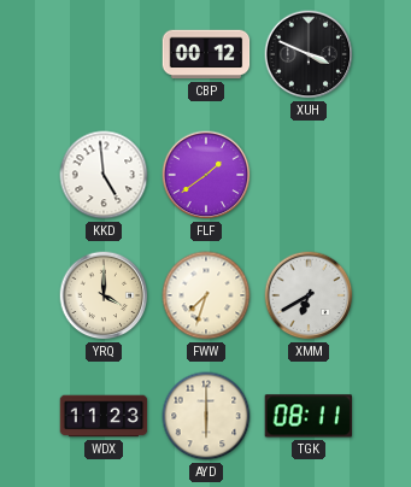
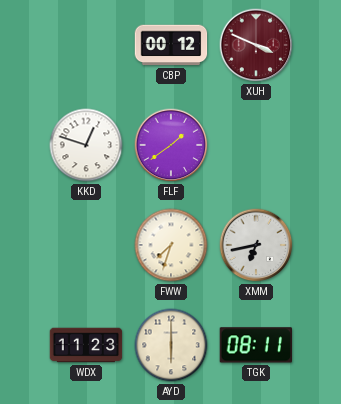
XUH dial: black -> burgundy
KKD: 4:59 -> 12:48
YRQ: 4:00 -> none
XMM: 6:40 -> 6:43
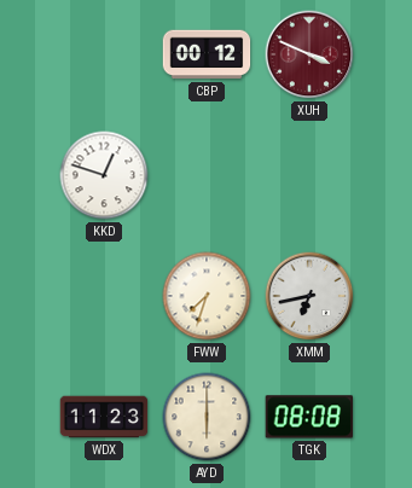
FLF: 1:39 -> none
TGK: 08:11 -> 08:08
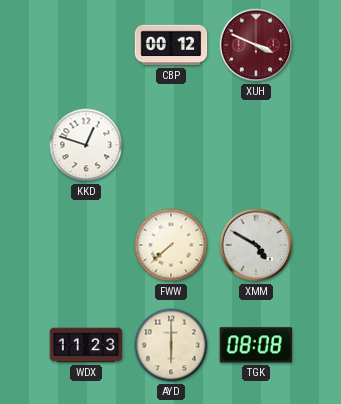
FWW: 7:33 -> 7:38
XMM: 6:43 -> 4:50
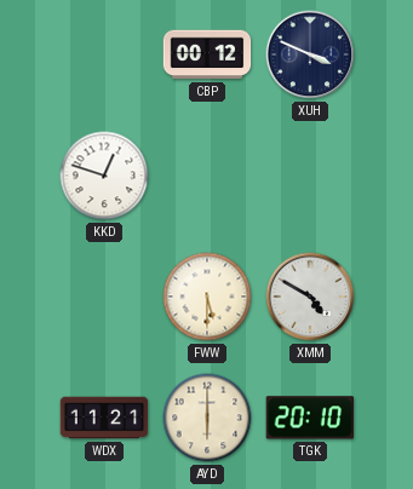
XUH dial: burgundy -> navy
FWW: 7:38 -> 5:30
WDX: 11:23 -> 11:21
TGK: 08:08 -> 20:10
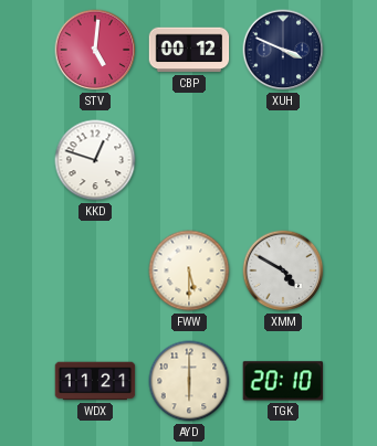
STV: none -> 5:01
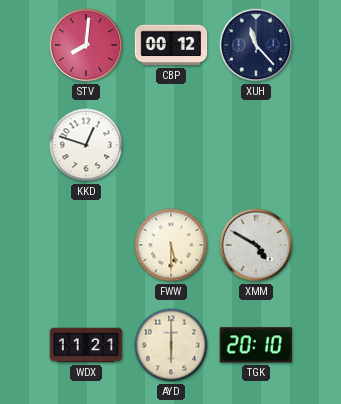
STV: 5:01 -> 8:01
XUH: 3:49 -> 11:23
